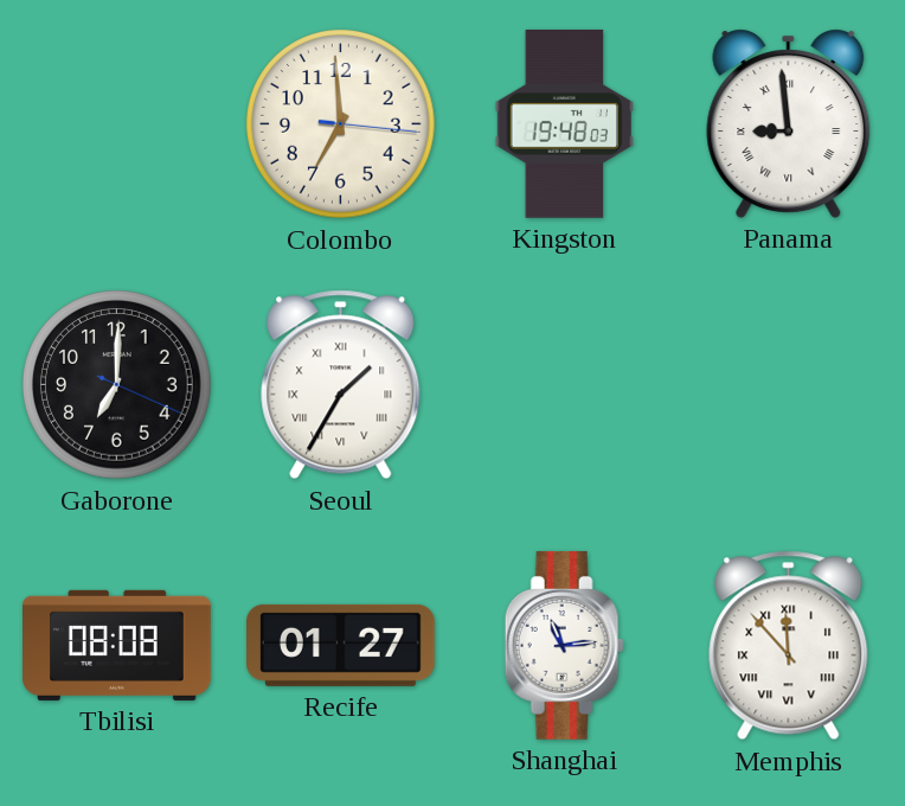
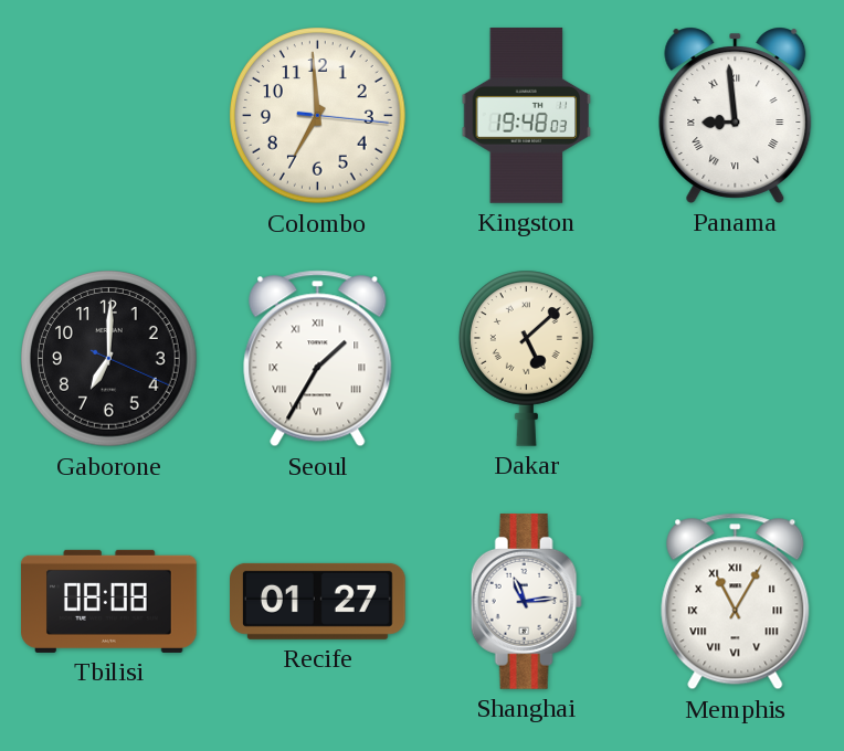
Dakar: none -> 5:08
Memphis: 11:53 -> 11:05
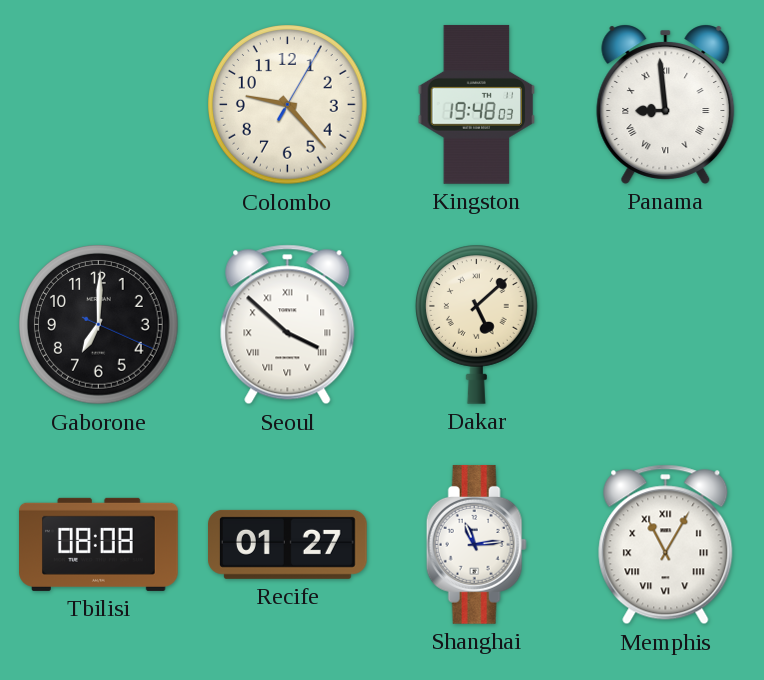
Colombo: 6:59 -> 9:23
Seoul: 1:35 -> 3:52
